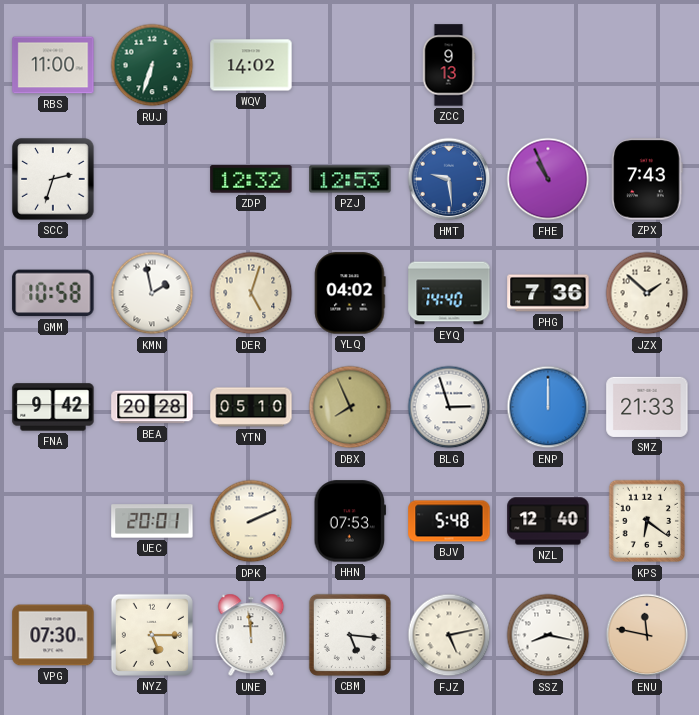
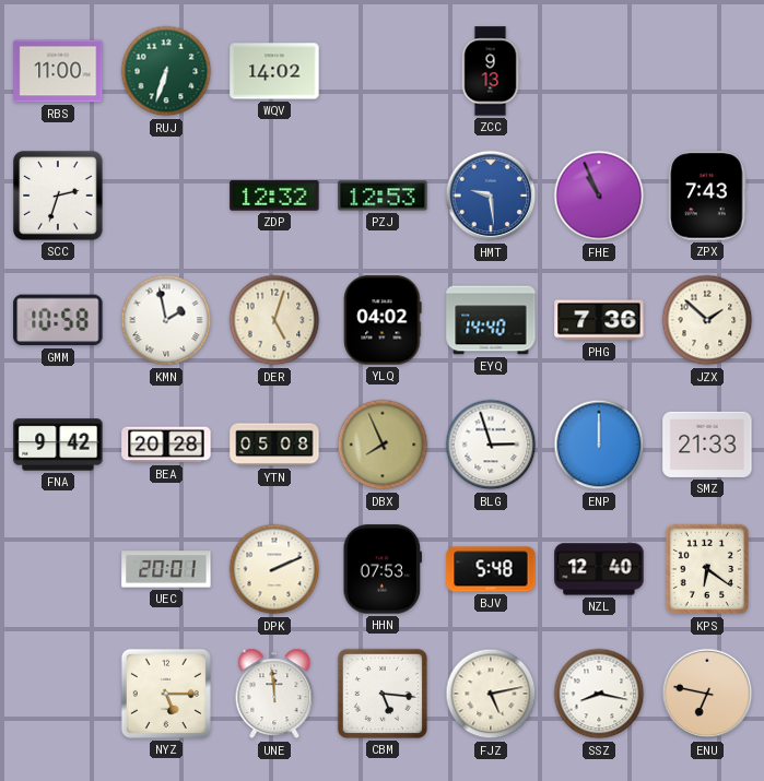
YTN: 05:10 -> 05:08
VPG: 07:30 -> none
ENU: 11:47 -> 6:47
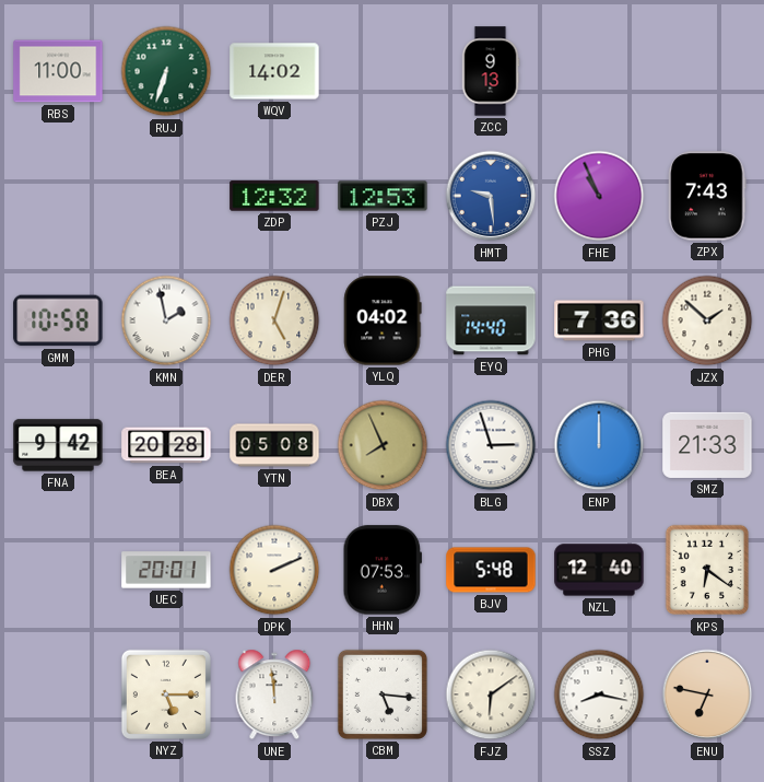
SCC: 2:33 -> none
FJZ: 5:13 -> 6:09
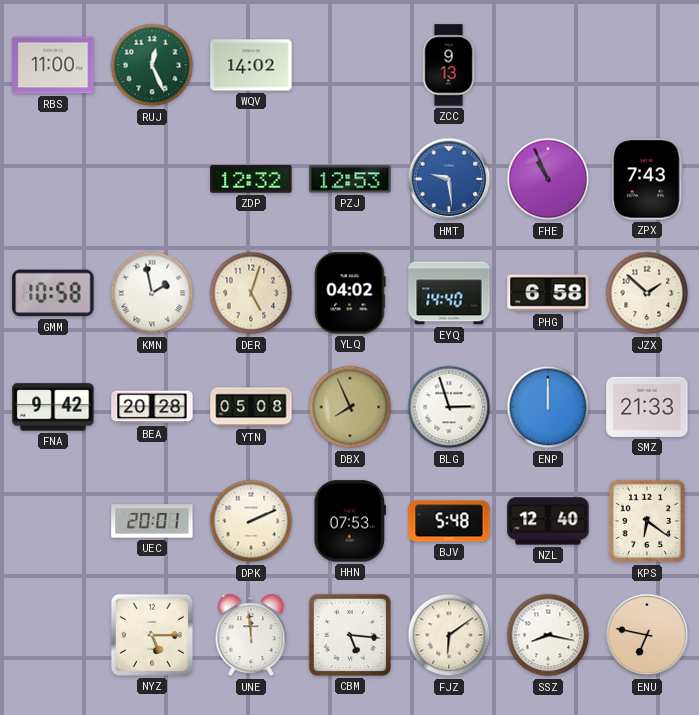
RUJ: 6:33 -> 12:26
PHG: 7:36 -> 6:58
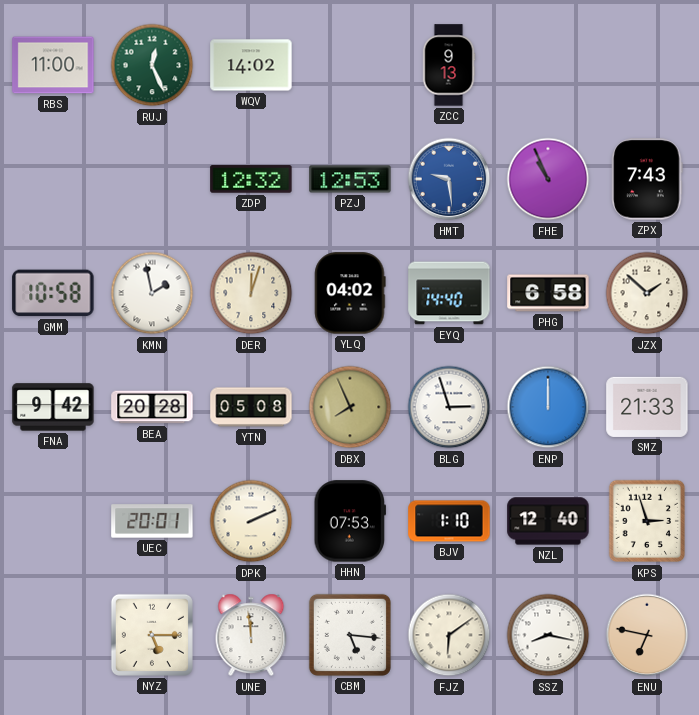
DER: 5:03 -> 12:03
BJV: 5:48 -> 1:10
KPS: 6:21 -> 2:57
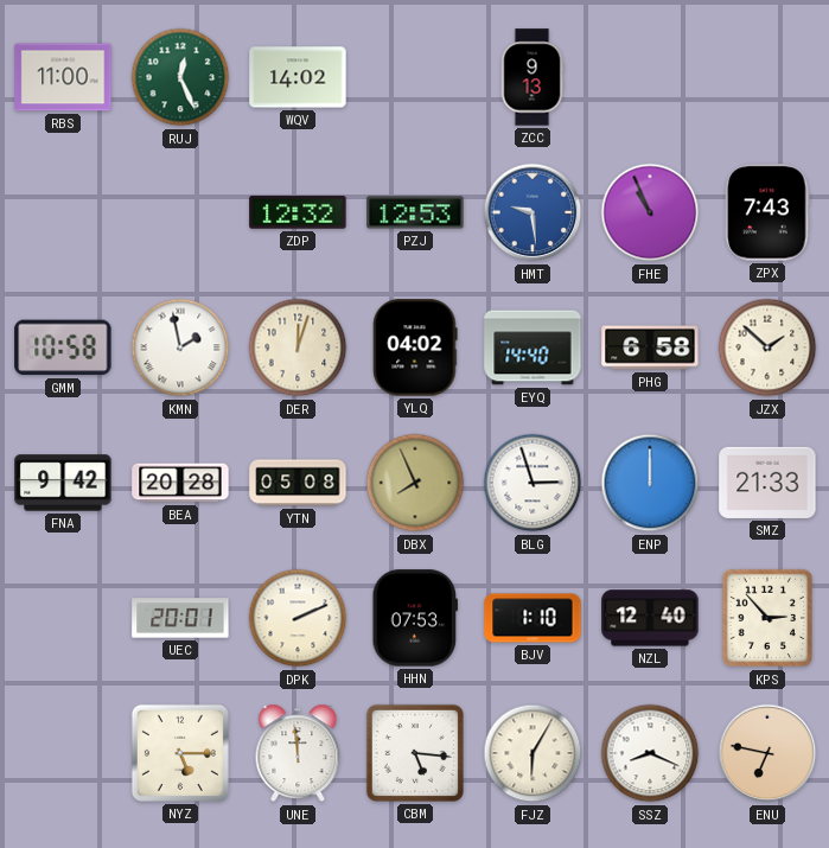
KPS: 2:57 -> 2:53
FJZ: 6:09 -> 6:05
SSZ: 8:17 -> 8:19
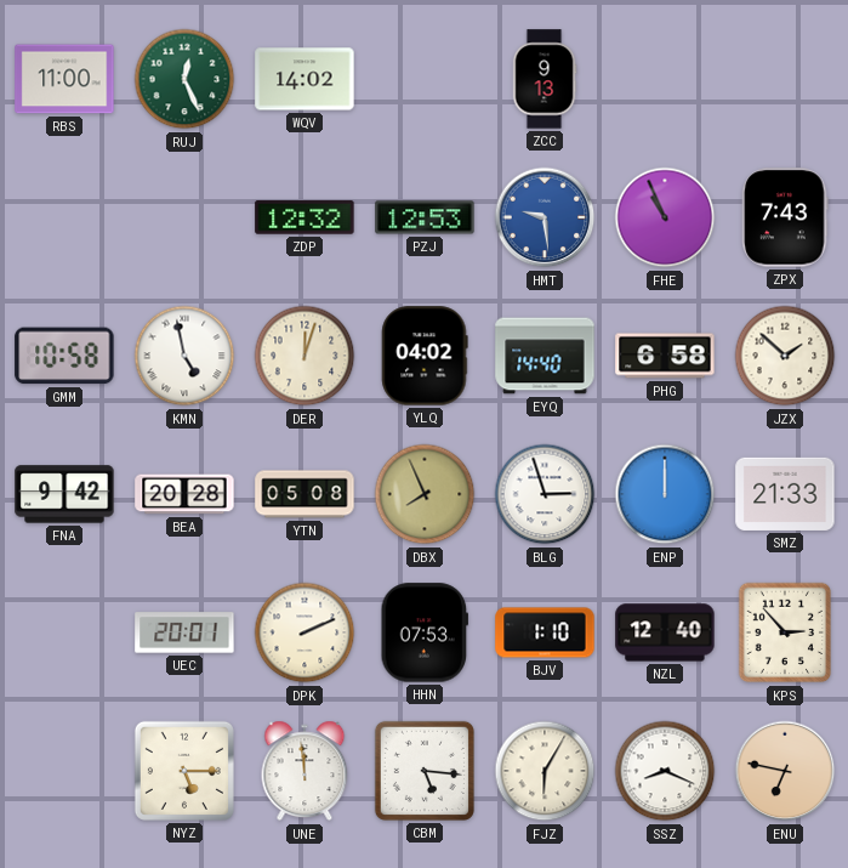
KMN: 1:58 -> 4:58
